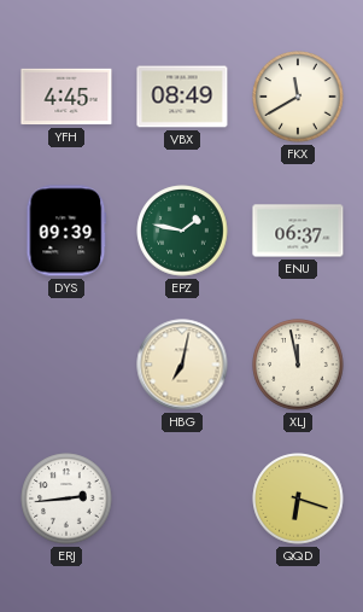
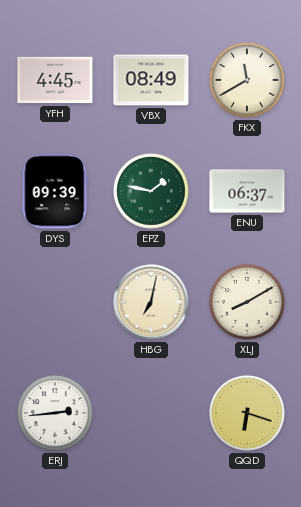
XLJ: 11:58 -> 8:10
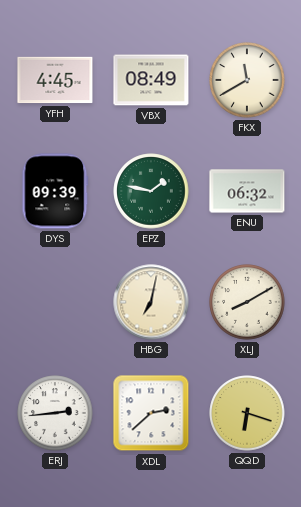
ENU: 06:37 -> 06:32
XDL: none -> 2:38
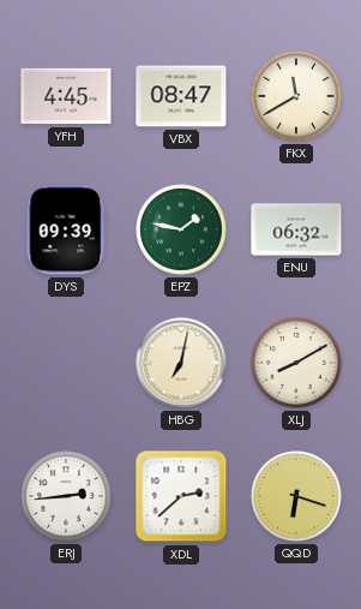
VBX: 08:49 -> 08:47
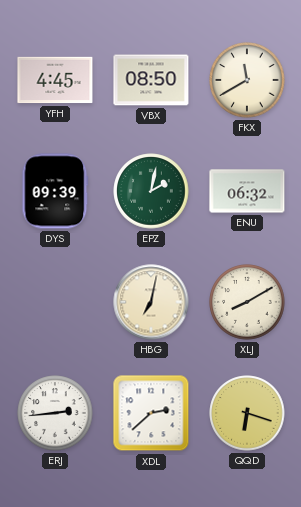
VBX: 08:47 -> 08:50
EPZ: 1:47 -> 2:02
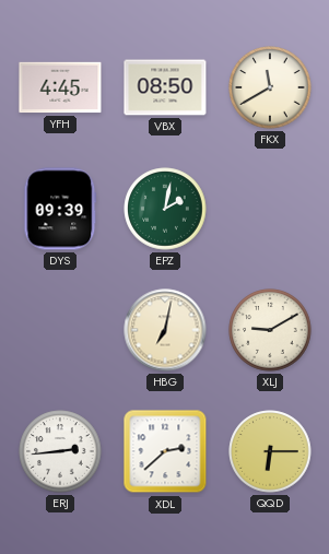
ENU: 06:32 -> none
XLJ: 8:10 -> 9:10
QQD: 6:18 -> 6:15
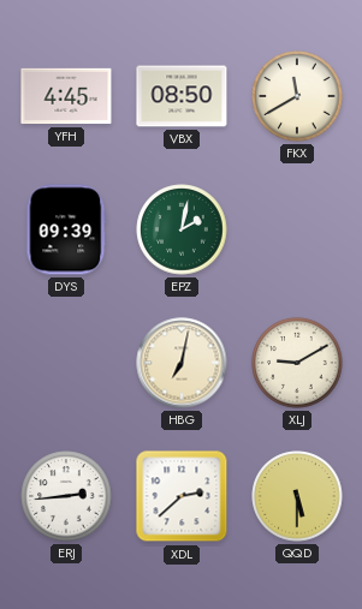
QQD: 6:15 -> 5:30
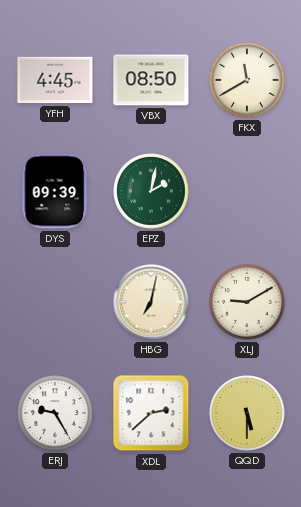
ERJ: 2:44 -> 9:25
